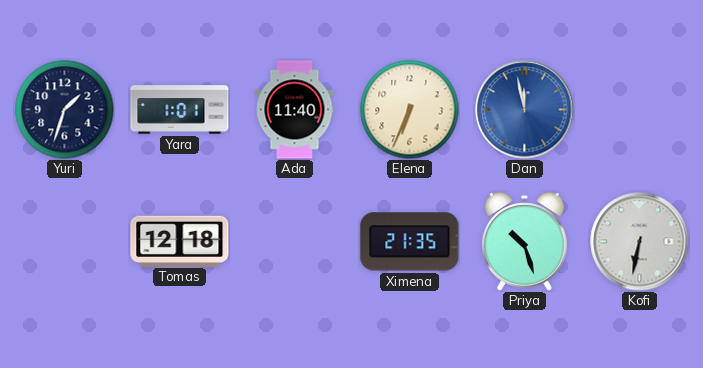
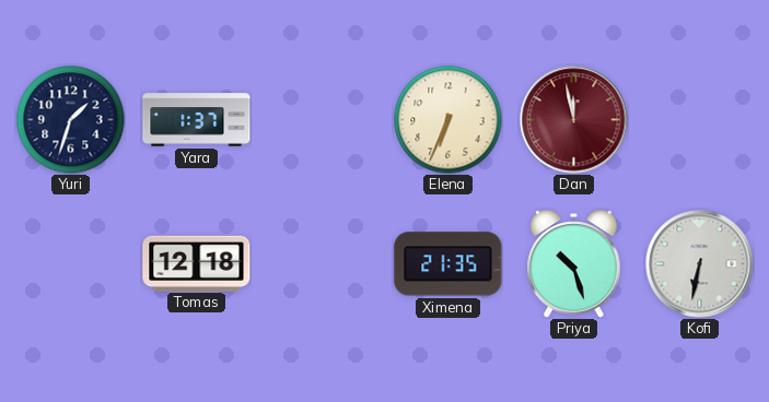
Yara: 1:01 -> 1:37
Ada: 11:40 -> none
Dan dial: blue -> burgundy
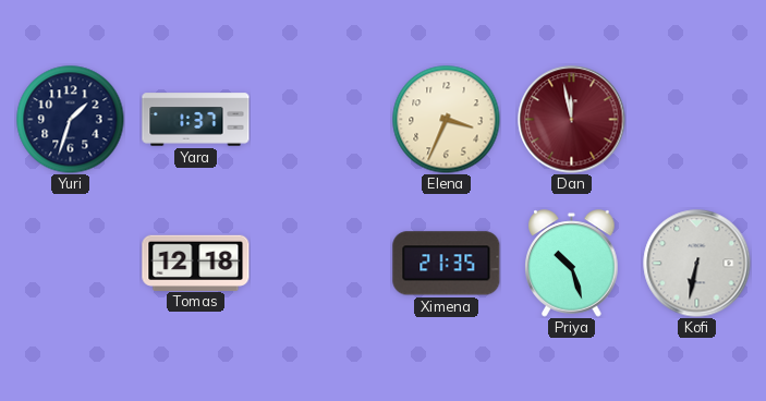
Elena: 6:34 -> 3:34
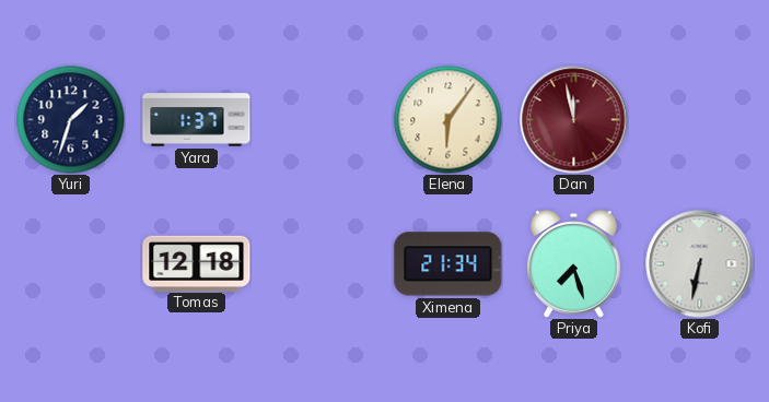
Elena: 3:34 -> 6:06
Ximena: 21:35 -> 21:34
Priya: 10:27 -> 7:27
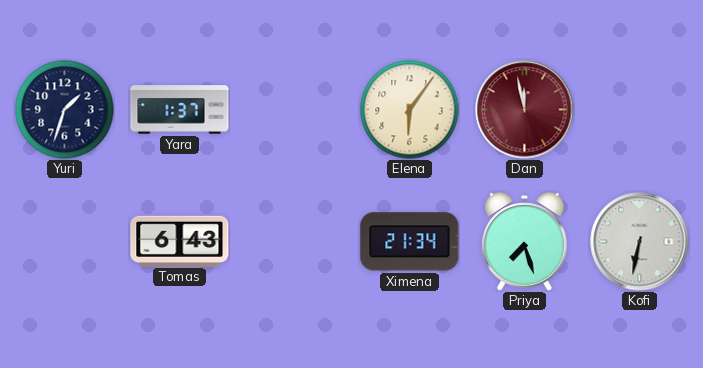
Tomas: 12:18 -> 6:43
